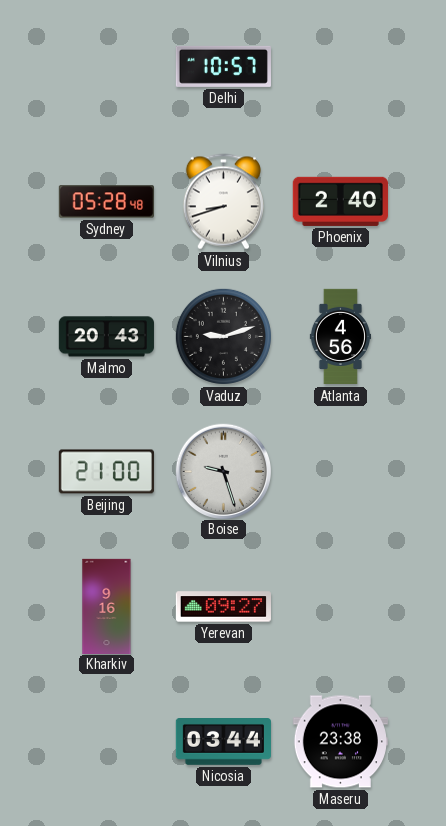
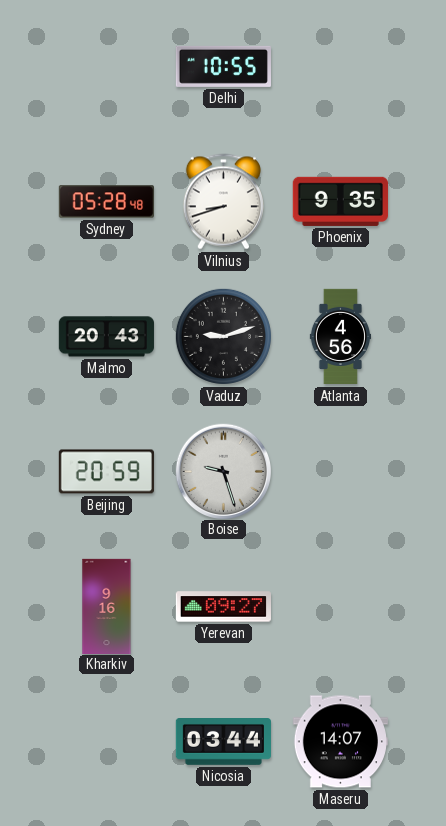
Delhi: 10:57 -> 10:55
Phoenix: 2:40 -> 9:35
Beijing: 21:00 -> 20:59
Maseru: 23:38 -> 14:07
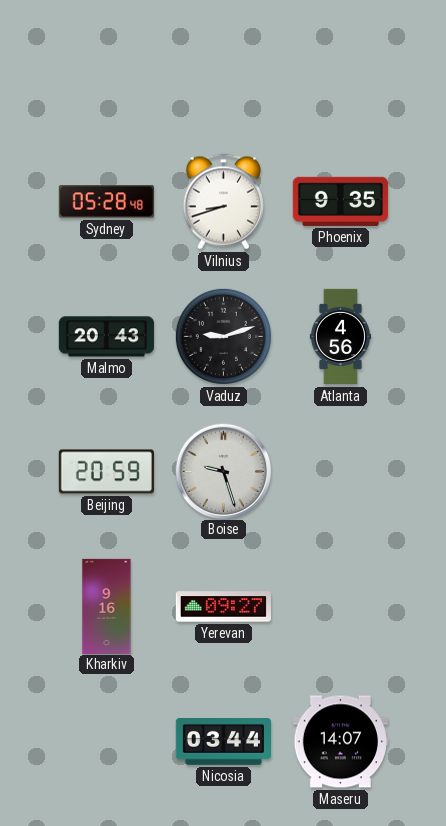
Delhi: 10:55 -> none
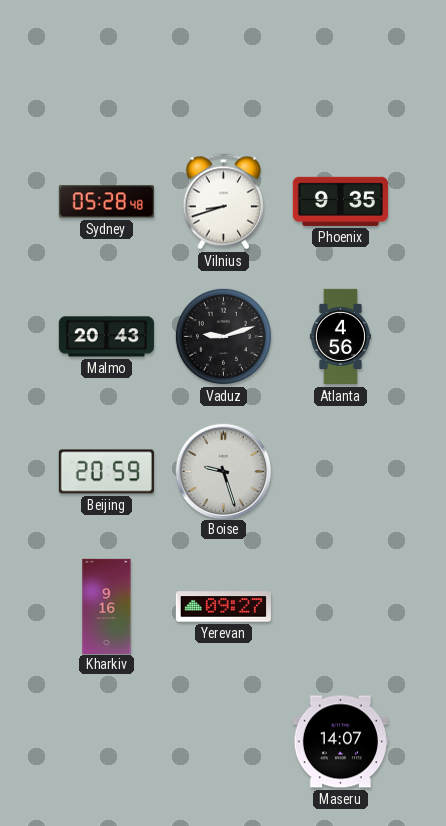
Nicosia: 03:44 -> none
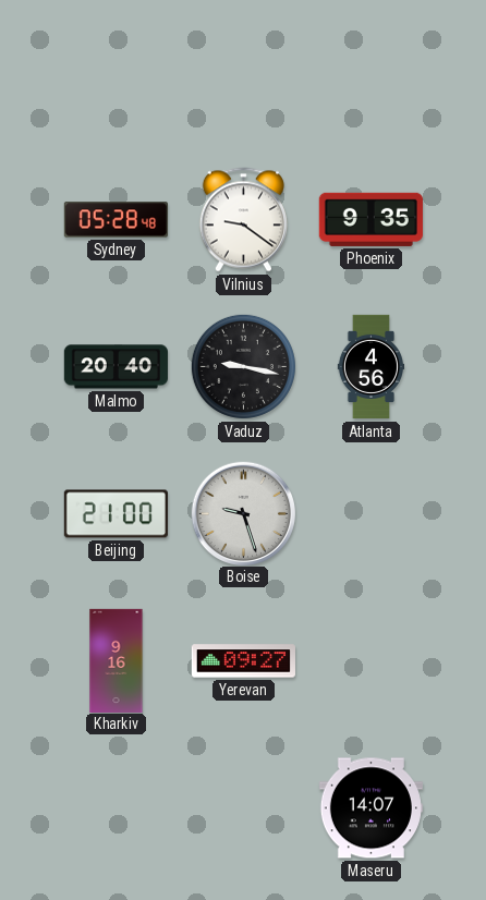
Vilnius: 8:42 -> 9:21
Malmo: 20:43 -> 20:40
Vaduz: 9:12 -> 9:17
Beijing: 20:59 -> 21:00
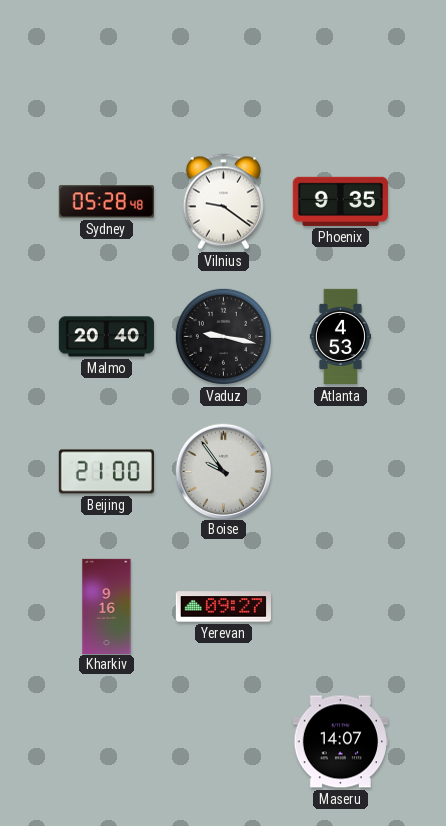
Atlanta: 4:56 -> 4:53
Boise: 9:27 -> 9:54
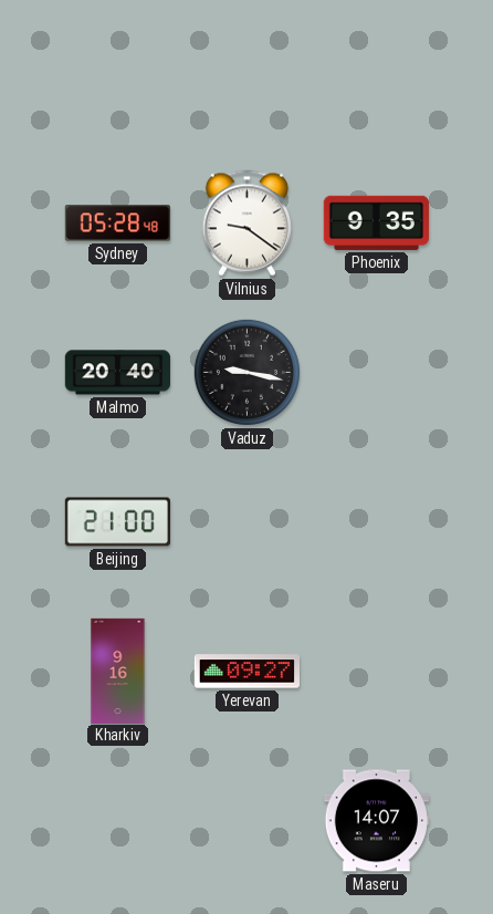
Atlanta: 4:53 -> none
Boise: 9:54 -> none
